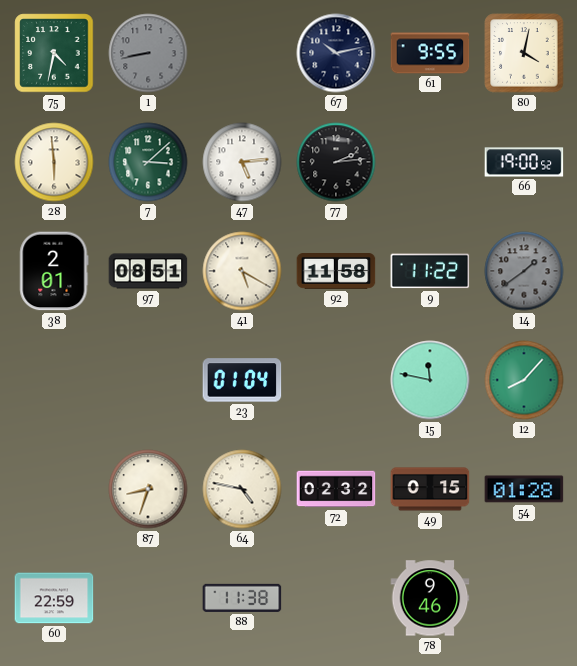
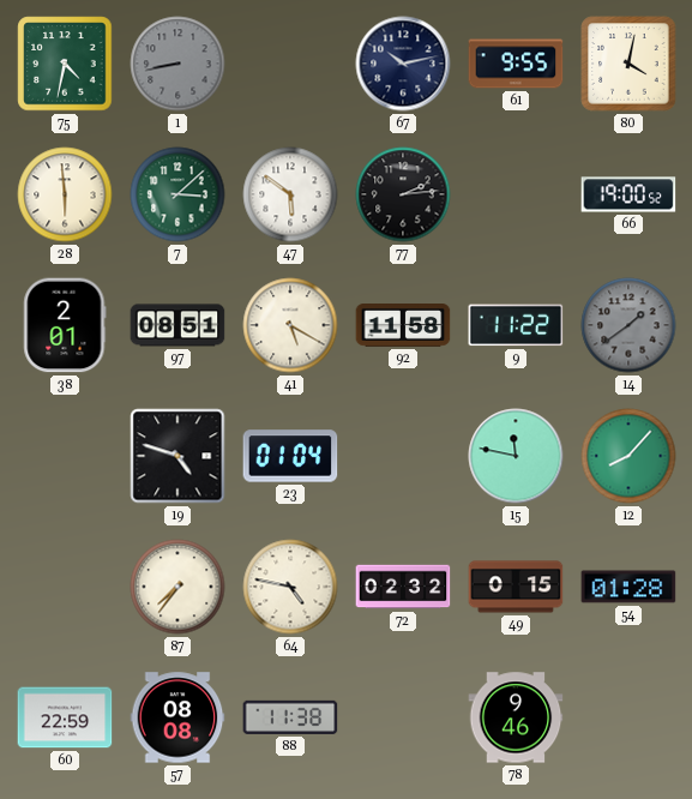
47: 5:14 -> 5:51
19: none -> 4:48
87: 8:33 -> 7:36
57: none -> 08:08
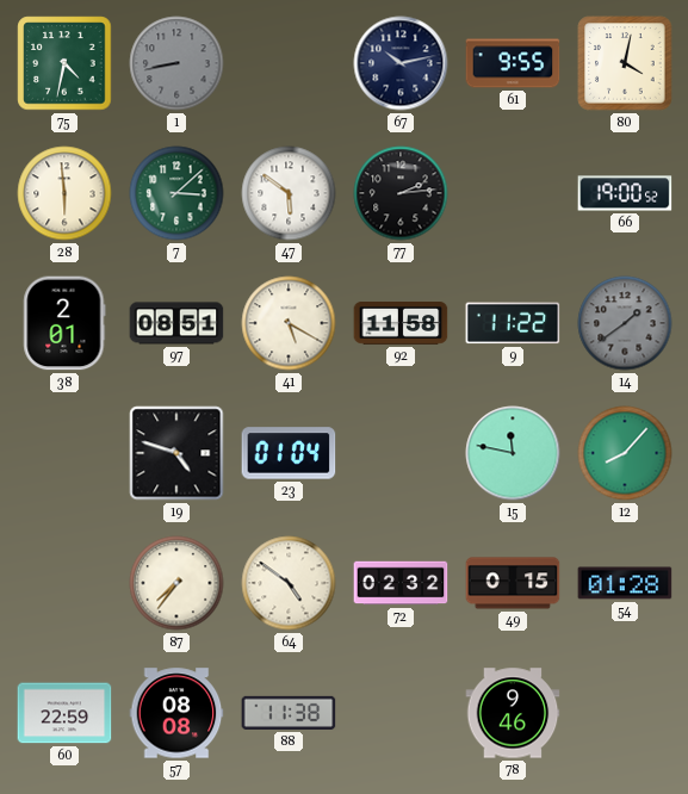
64: 4:47 -> 4:51
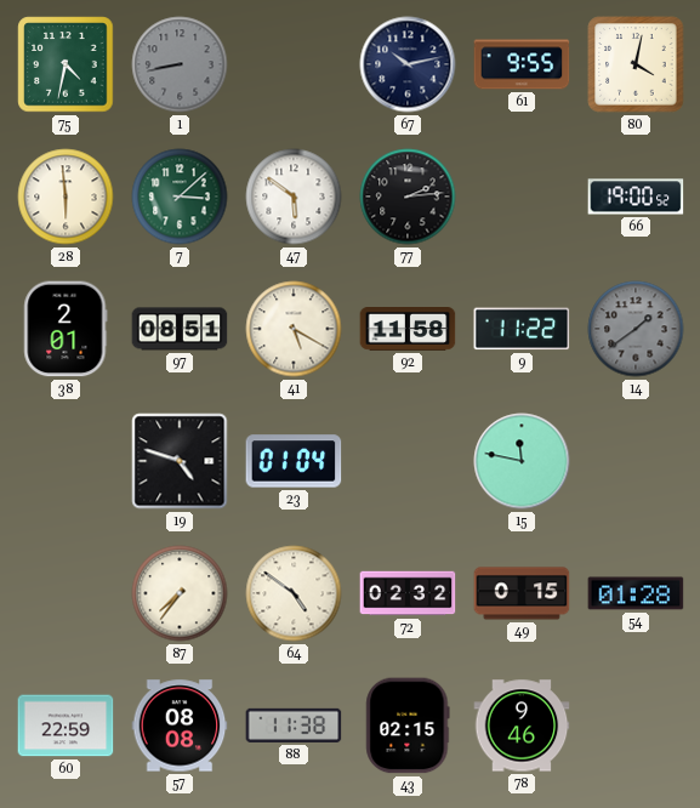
12: 8:07 -> none
43: none -> 02:15
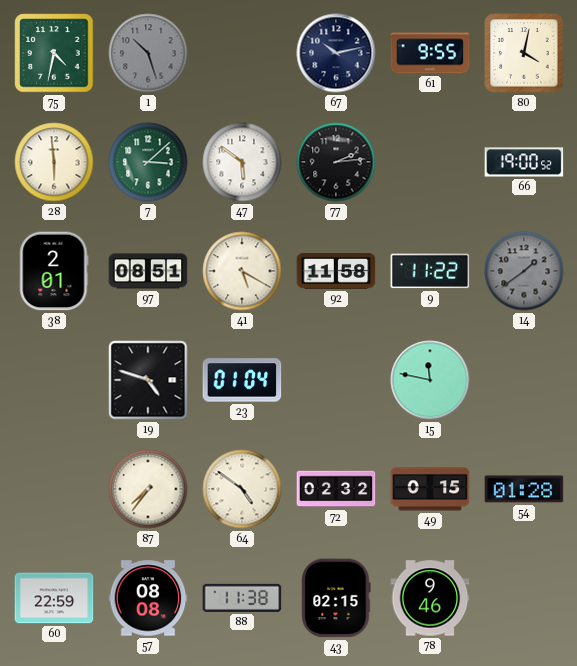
1: 8:43 -> 10:27
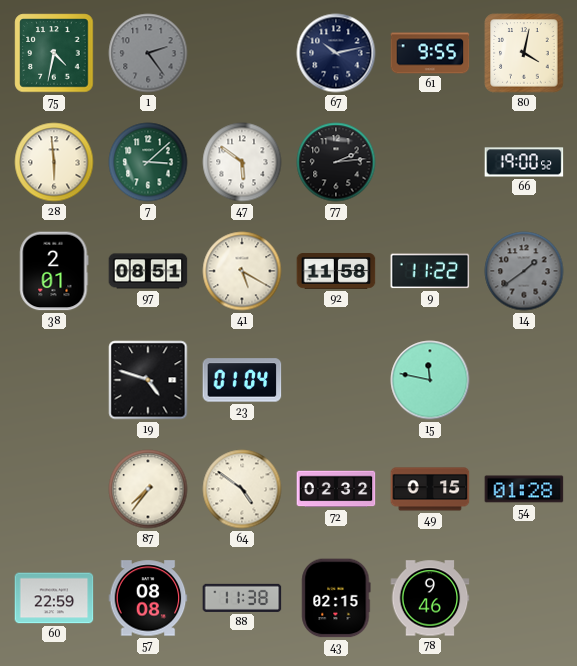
1: 10:27 -> 2:24
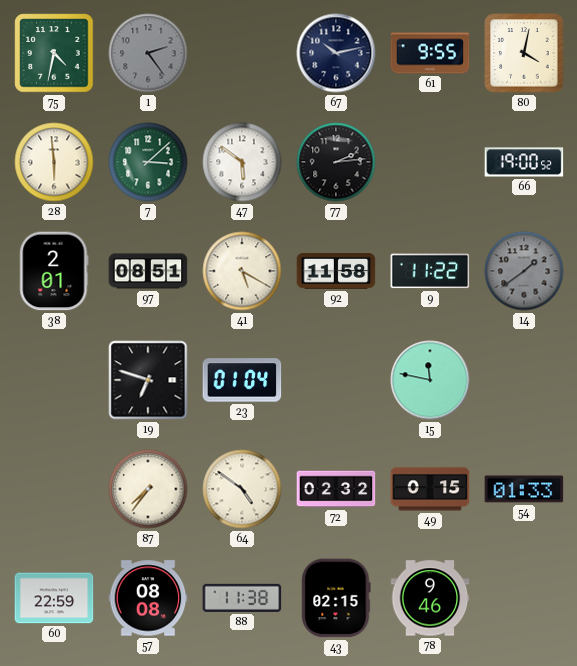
19: 4:48 -> 6:48
54: 01:28 -> 01:33
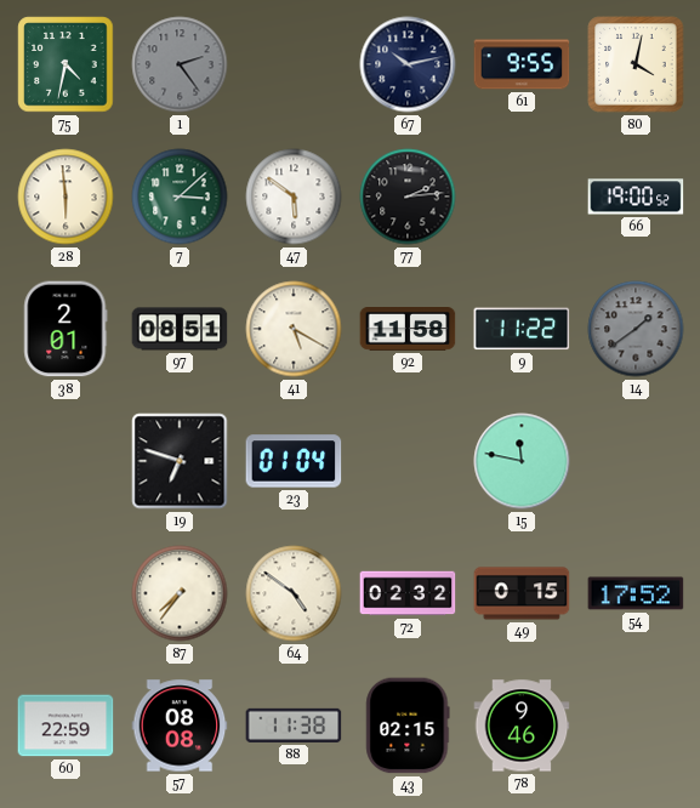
54: 01:33 -> 17:52
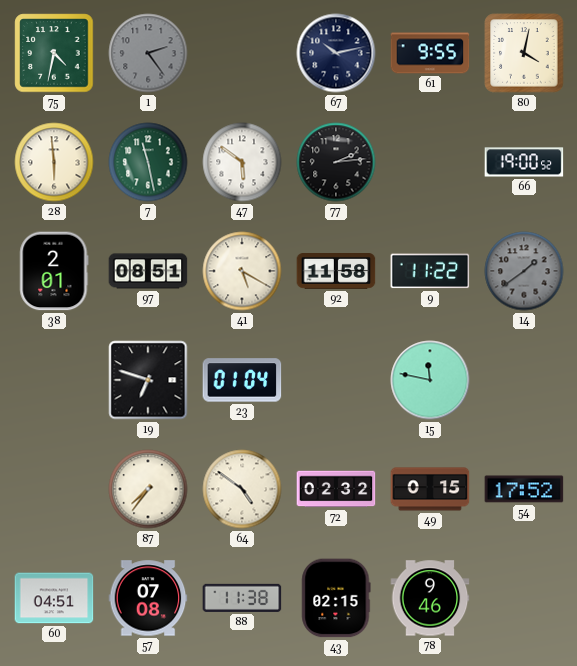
7: 3:08 -> 11:28
60: 22:59 -> 04:51
57: 08:08 -> 07:08
